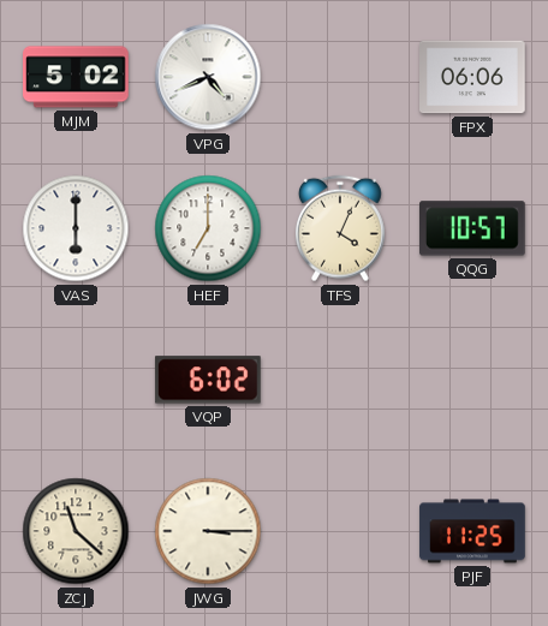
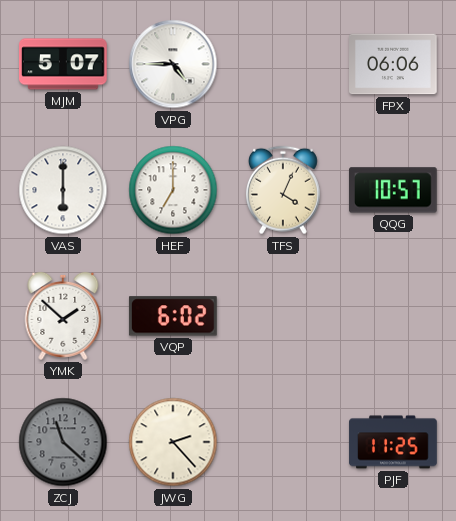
MJM: 5:02 -> 5:07
VPG: 4:41 -> 4:45
YMK: none -> 1:52
ZCJ dial: cream -> grey
JWG: 3:15 -> 2:23
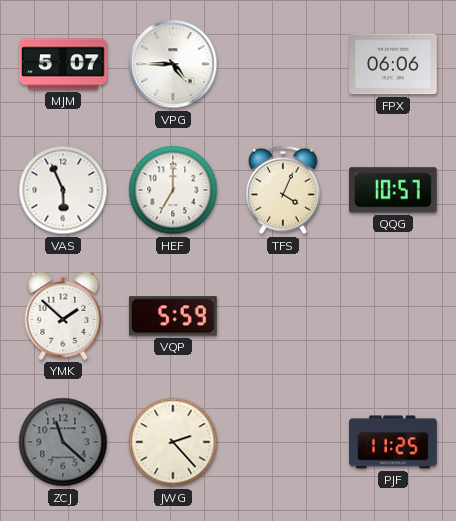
VAS: 6:00 -> 5:56
VQP: 6:02 -> 5:59
